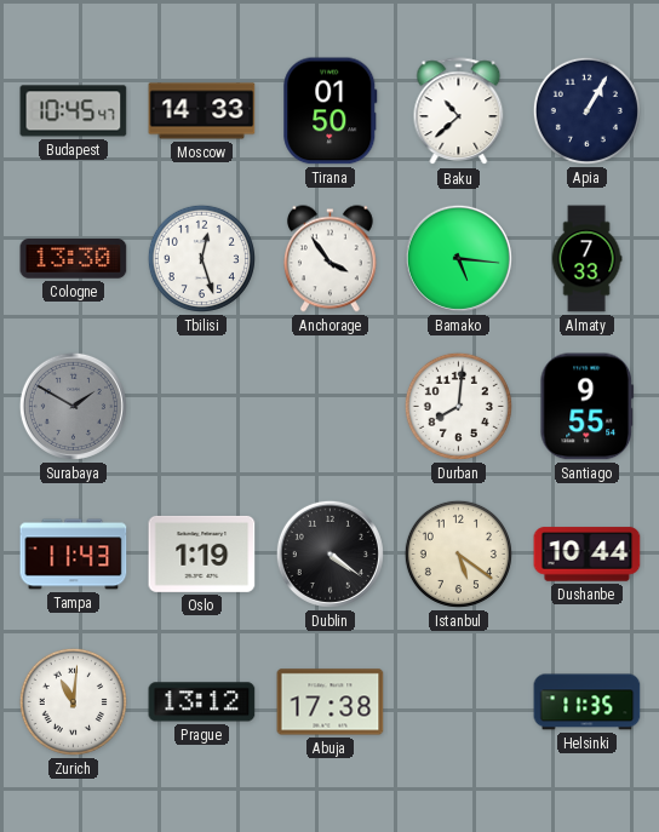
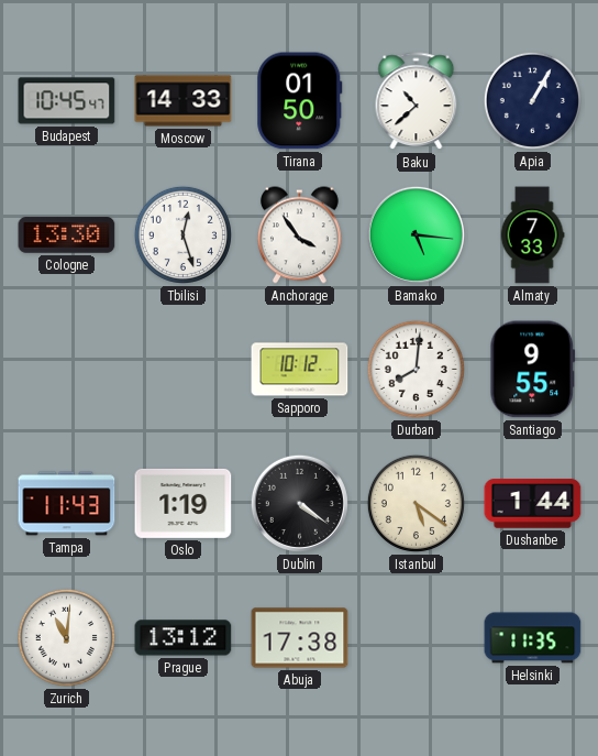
Surabaya: 1:50 -> none
Sapporo: none -> 10:12
Dushanbe: 10:44 -> 1:44
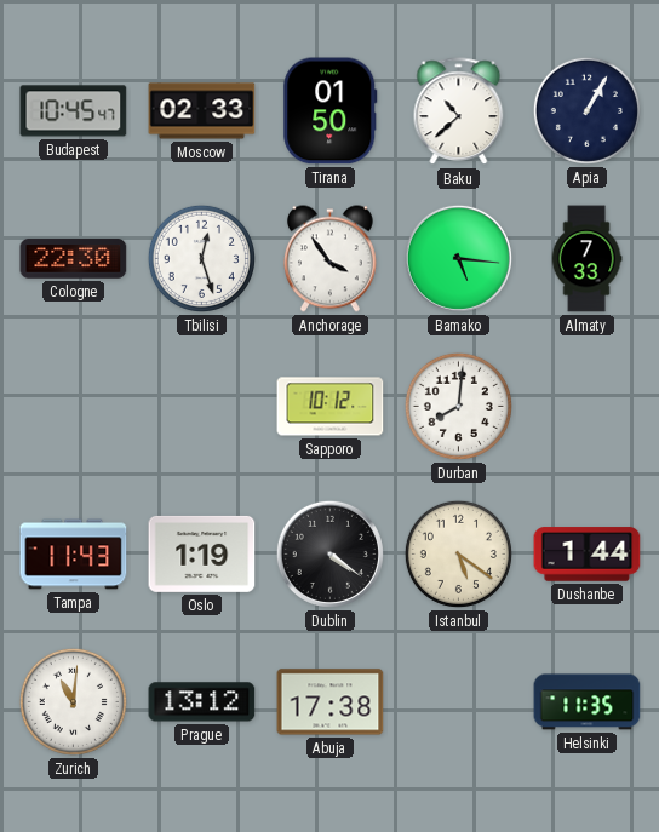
Moscow: 14:33 -> 02:33
Cologne: 13:30 -> 22:30
Santiago: 9:55 -> none
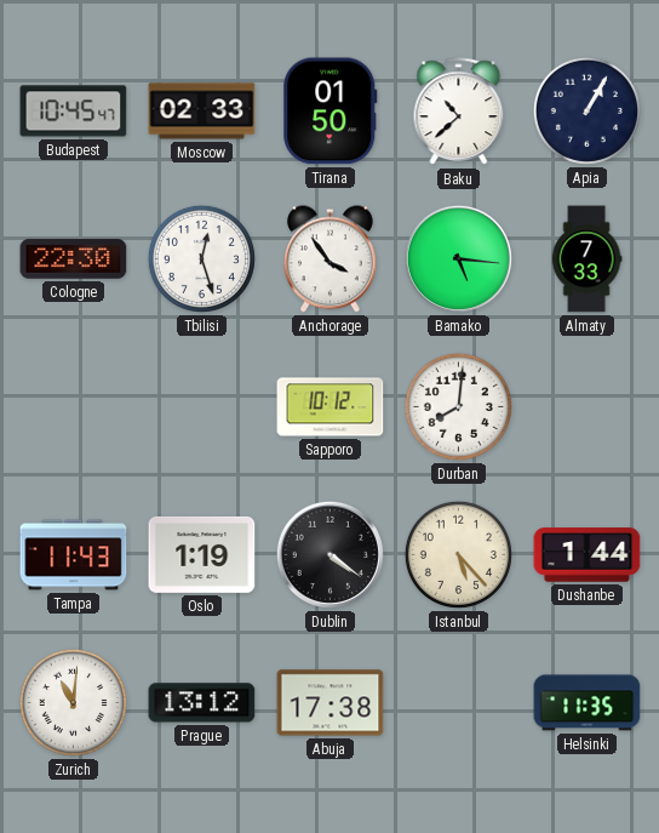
Istanbul: 5:21 -> 5:23
